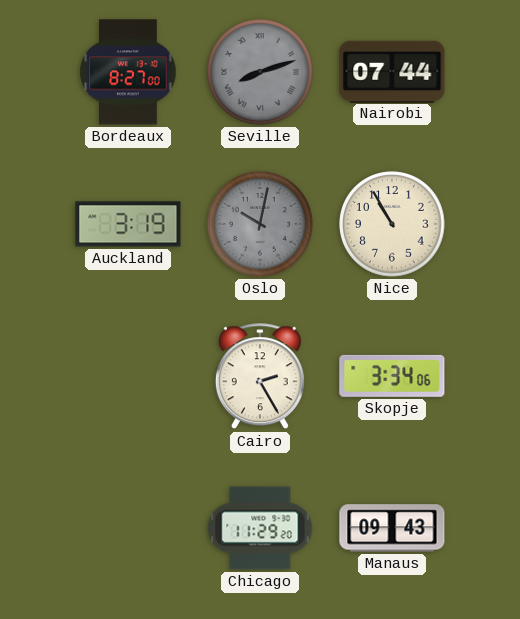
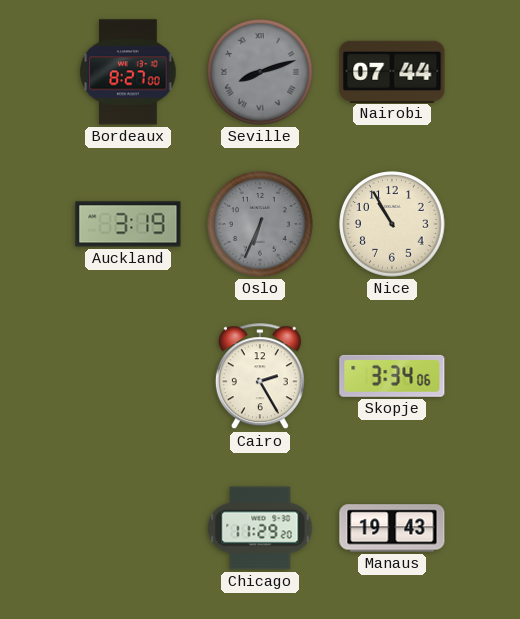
Oslo: 10:02 -> 6:34
Manaus: 09:43 -> 19:43
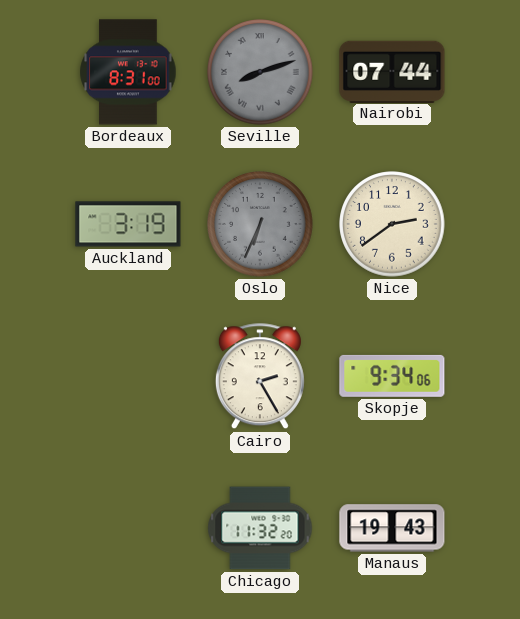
Bordeaux: 8:27 -> 8:31
Nice: 10:55 -> 2:39
Skopje: 3:34 -> 9:34
Chicago: 11:29 -> 11:32
